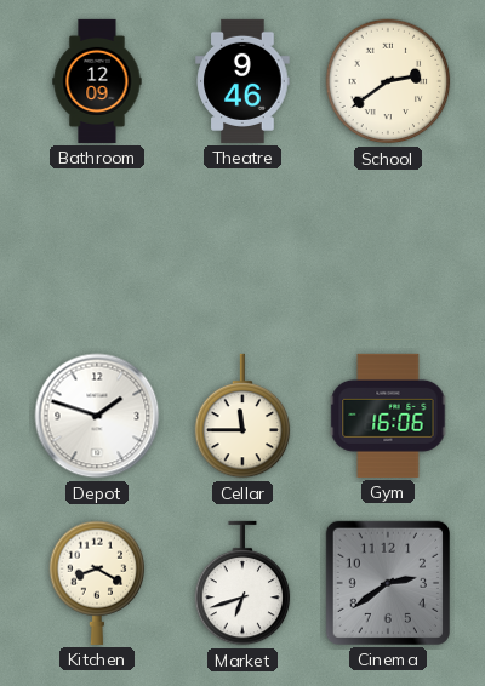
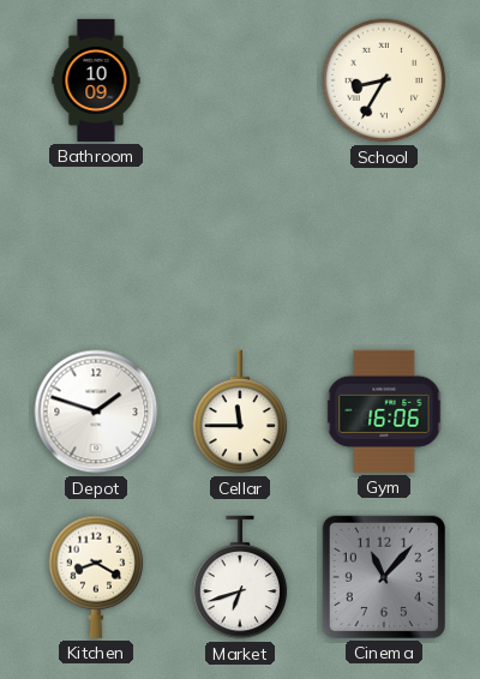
Bathroom: 12:09 -> 10:09
Theatre: 9:46 -> none
School: 2:39 -> 8:35
Cinema: 2:39 -> 11:07
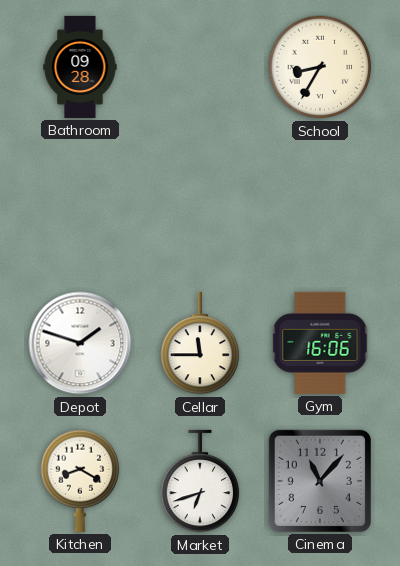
Bathroom: 10:09 -> 09:28
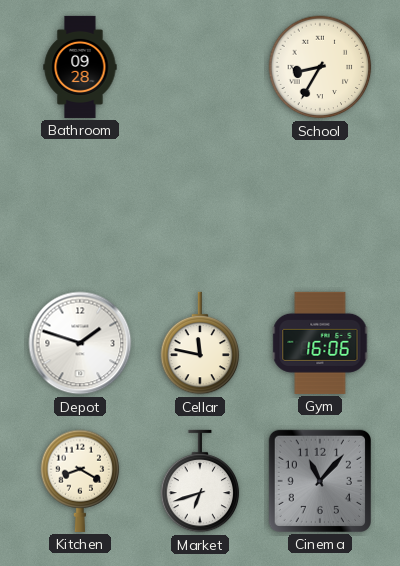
Cellar: 11:45 -> 11:47
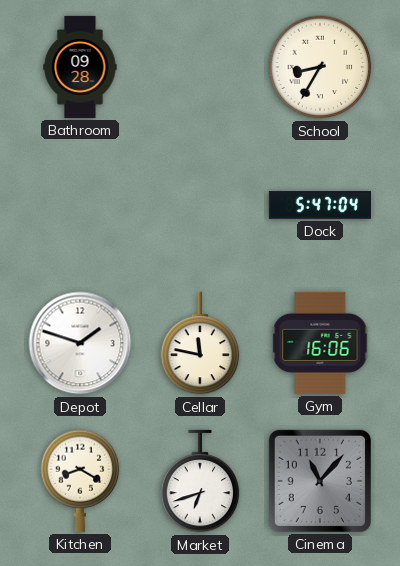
Dock: none -> 5:47
